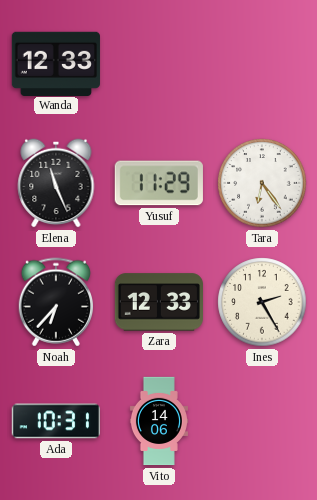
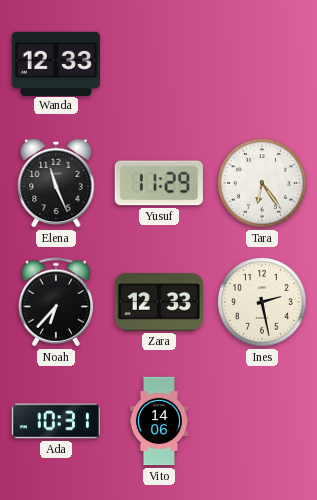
Ines: 2:25 -> 2:28
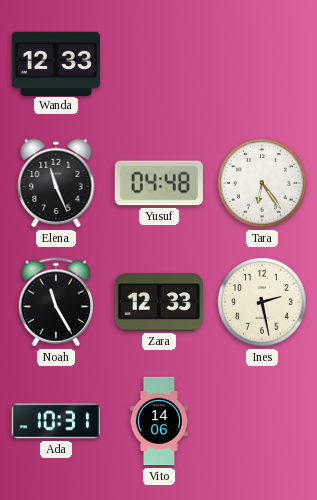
Yusuf: 11:29 -> 04:48
Noah: 6:37 -> 11:25
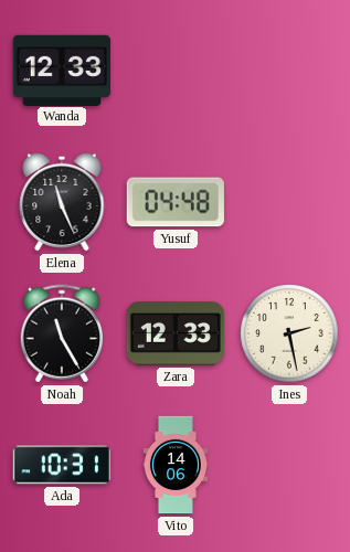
Tara: 6:24 -> none
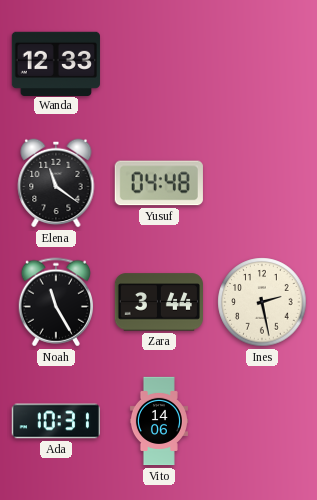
Elena: 11:26 -> 11:21
Zara: 12:33 -> 3:44
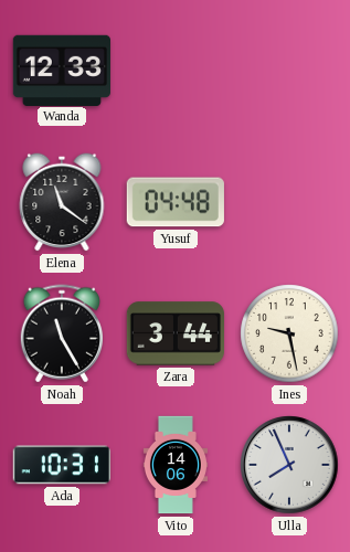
Ines: 2:28 -> 9:28
Ulla: none -> 7:56
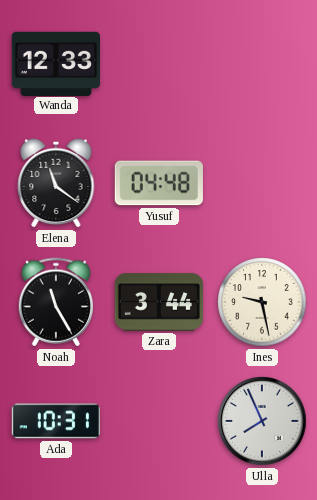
Vito: 14:06 -> none
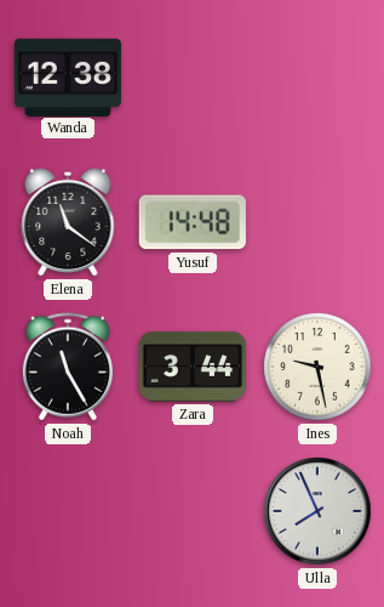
Wanda: 12:33 -> 12:38
Yusuf: 04:48 -> 14:48
Ada: 10:31 -> none
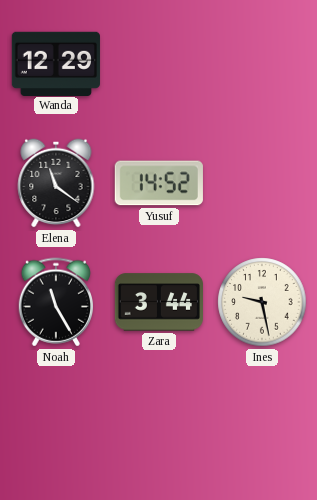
Wanda: 12:38 -> 12:29
Yusuf: 14:48 -> 14:52
Ulla: 7:56 -> none
